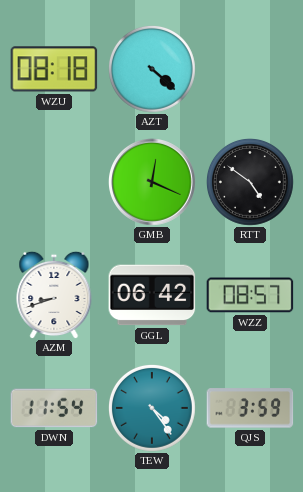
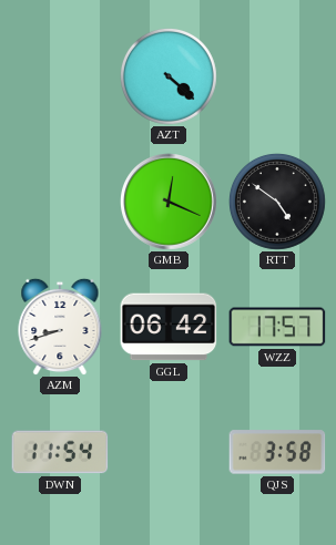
WZU: 08:18 -> none
WZZ: 08:57 -> 17:57
TEW: 4:24 -> none
QJS: 3:59 -> 3:58
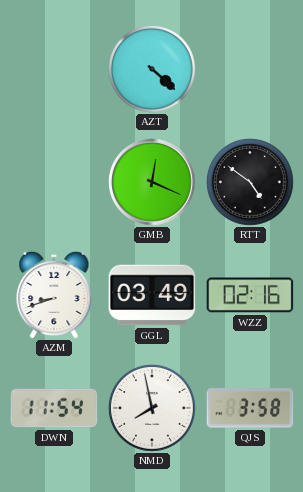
GGL: 06:42 -> 03:49
WZZ: 17:57 -> 02:16
NMD: none -> 7:58
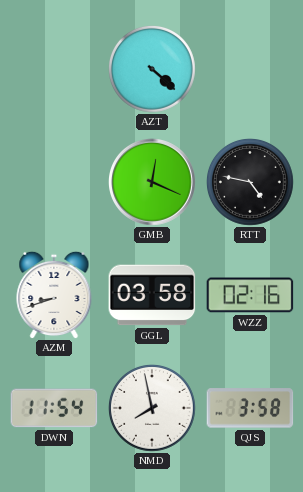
RTT: 4:51 -> 4:47
GGL: 03:49 -> 03:58
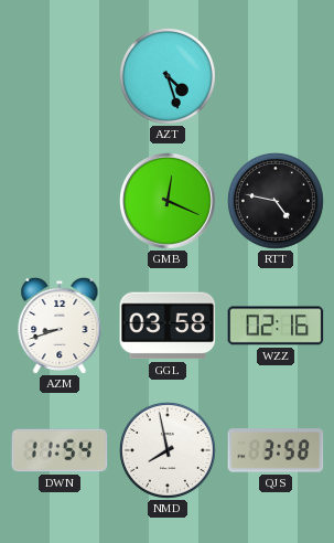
AZT: 4:22 -> 4:27
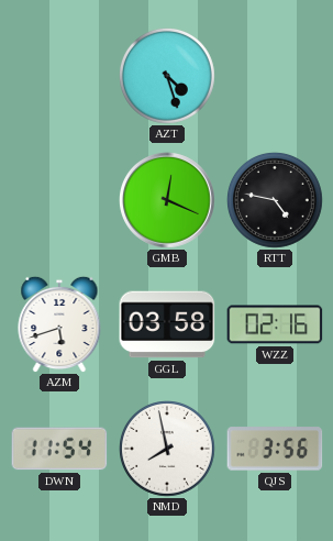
AZM: 8:42 -> 5:42
QJS: 3:58 -> 3:56
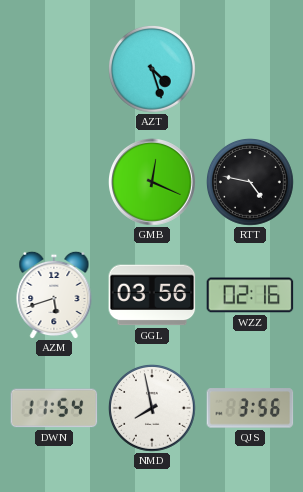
GGL: 03:58 -> 03:56
